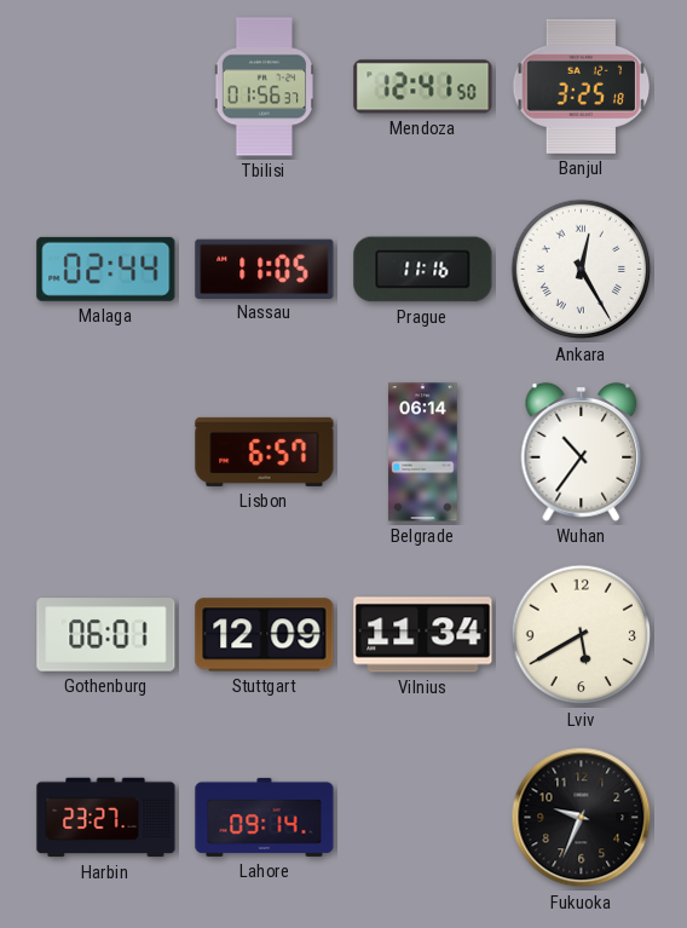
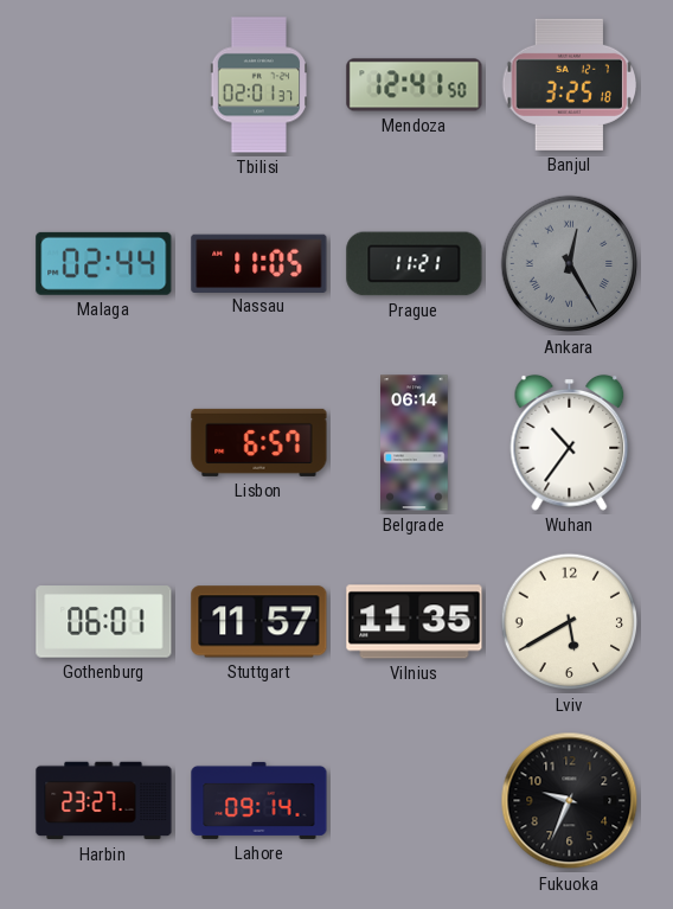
Tbilisi: 01:56 -> 02:01
Prague: 11:16 -> 11:21
Ankara dial: white -> grey
Stuttgart: 12:09 -> 11:57
Vilnius: 11:34 -> 11:35
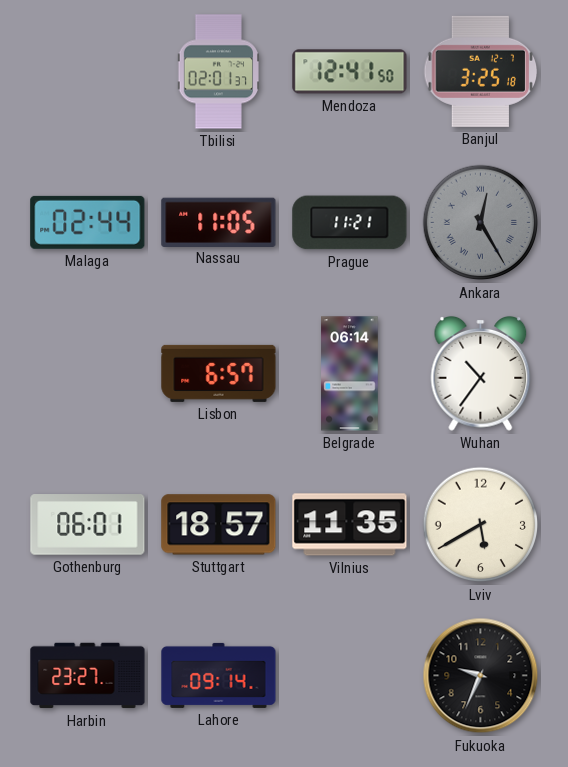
Stuttgart: 11:57 -> 18:57
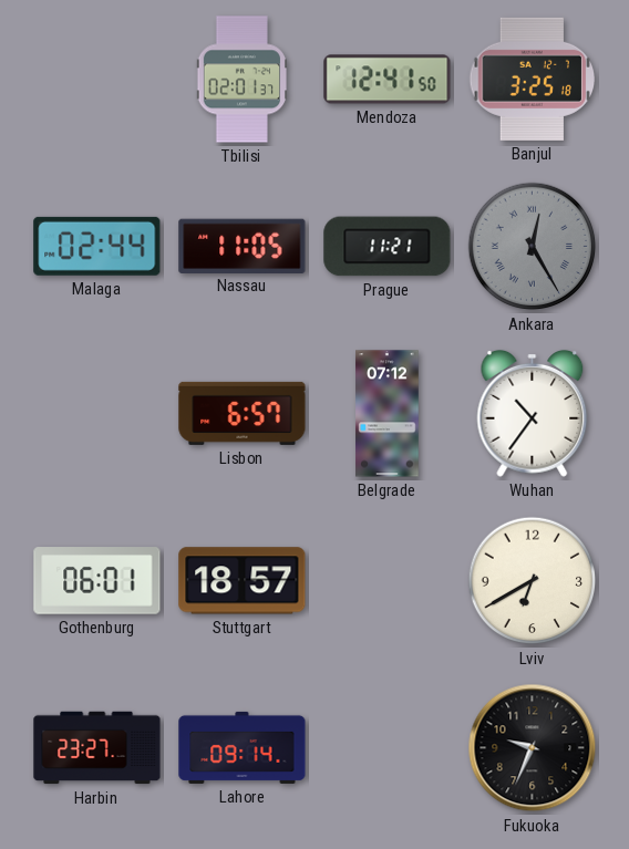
Belgrade: 06:14 -> 07:12
Vilnius: 11:35 -> none
Lviv: 5:40 -> 6:40
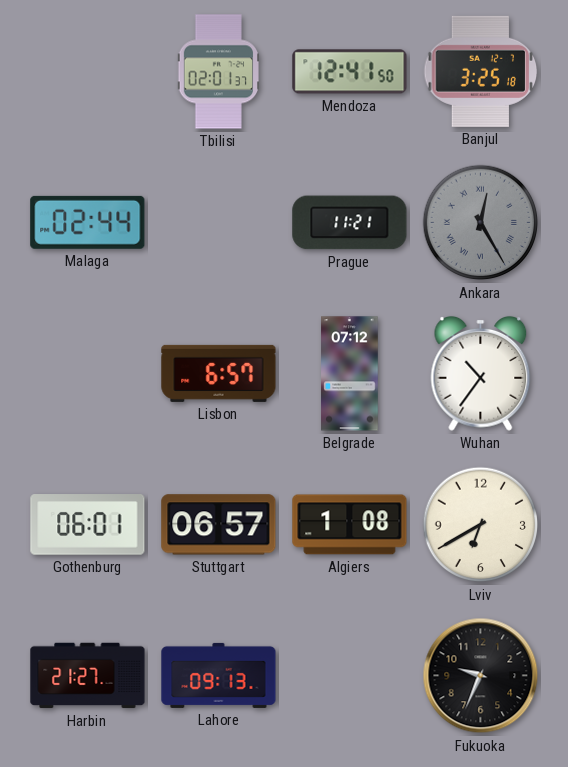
Nassau: 11:05 -> none
Stuttgart: 18:57 -> 06:57
Algiers: none -> 1:08
Harbin: 23:27 -> 21:27
Lahore: 09:14 -> 09:13
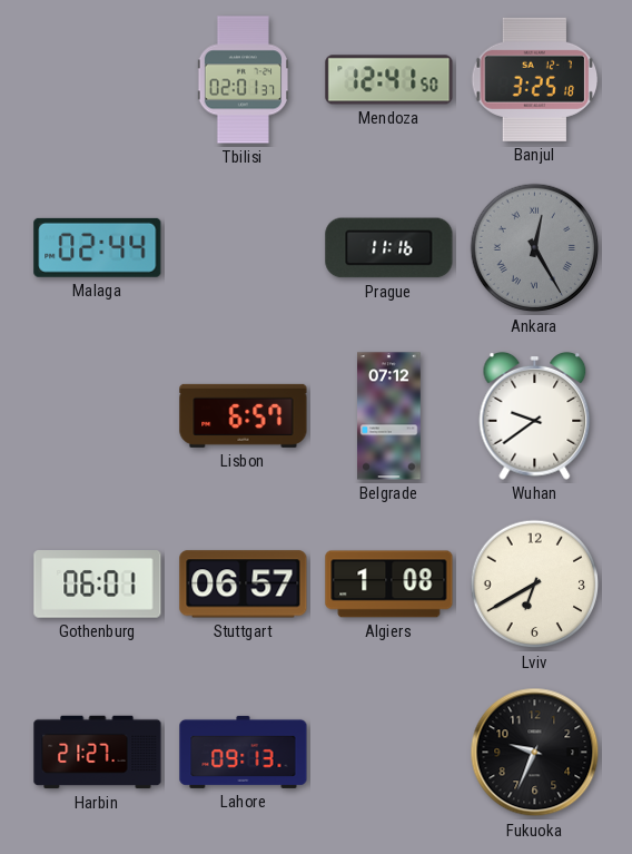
Prague: 11:21 -> 11:16
Wuhan: 10:36 -> 9:39
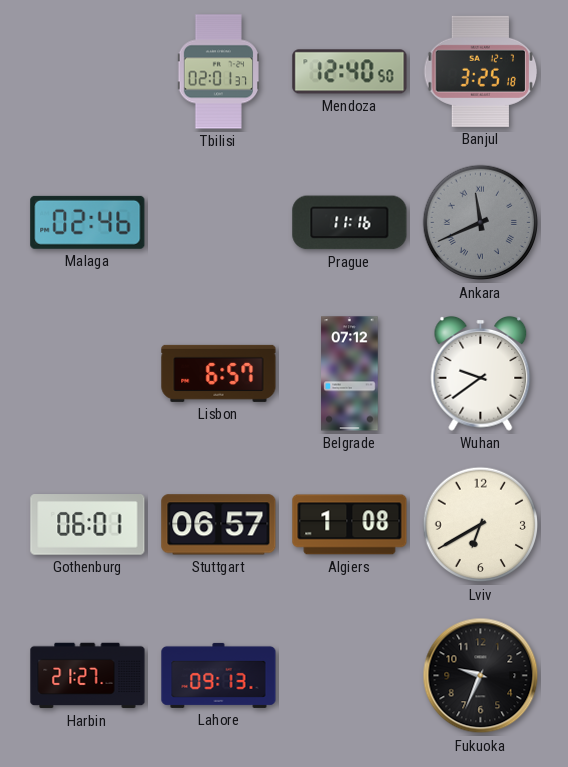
Mendoza: 12:41 -> 12:40
Malaga: 02:44 -> 02:46
Ankara: 12:25 -> 11:41
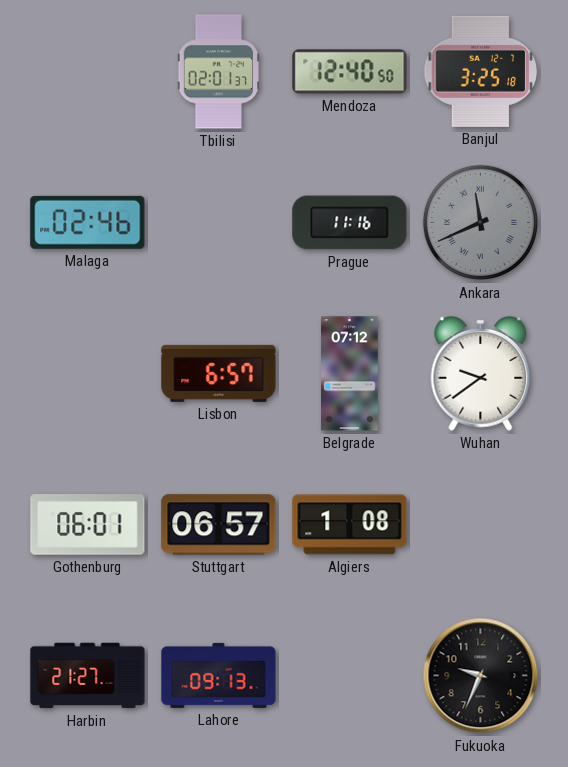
Lviv: 6:40 -> none
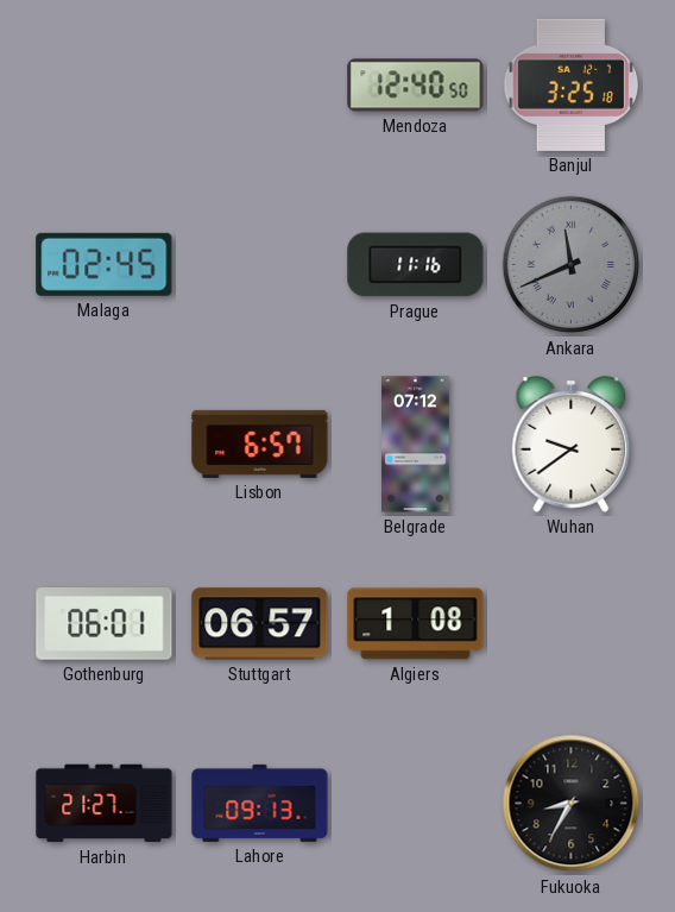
Tbilisi: 02:01 -> none
Malaga: 02:46 -> 02:45
Fukuoka: 9:34 -> 8:35
